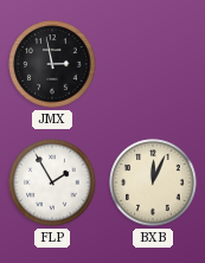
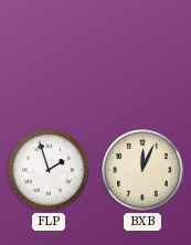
JMX: 2:58 -> none
FLP: 1:55 -> 1:57
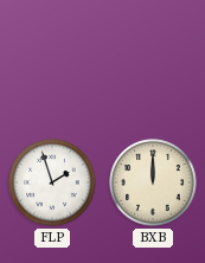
BXB: 12:04 -> 12:00
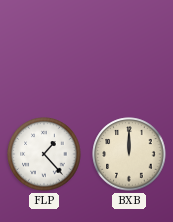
FLP: 1:57 -> 1:23
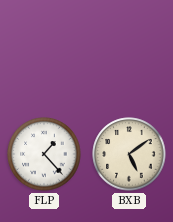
BXB: 12:00 -> 5:09
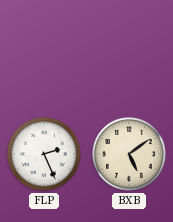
FLP: 1:23 -> 2:26
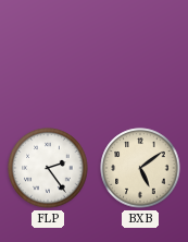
FLP: 2:26 -> 2:24
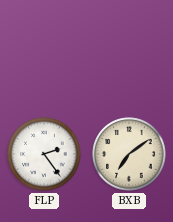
BXB: 5:09 -> 7:09
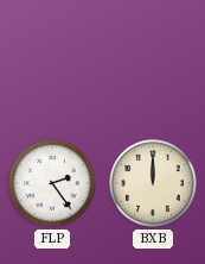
BXB: 7:09 -> 12:00
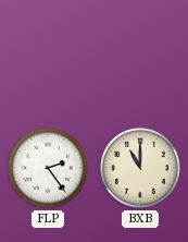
BXB: 12:00 -> 11:00
